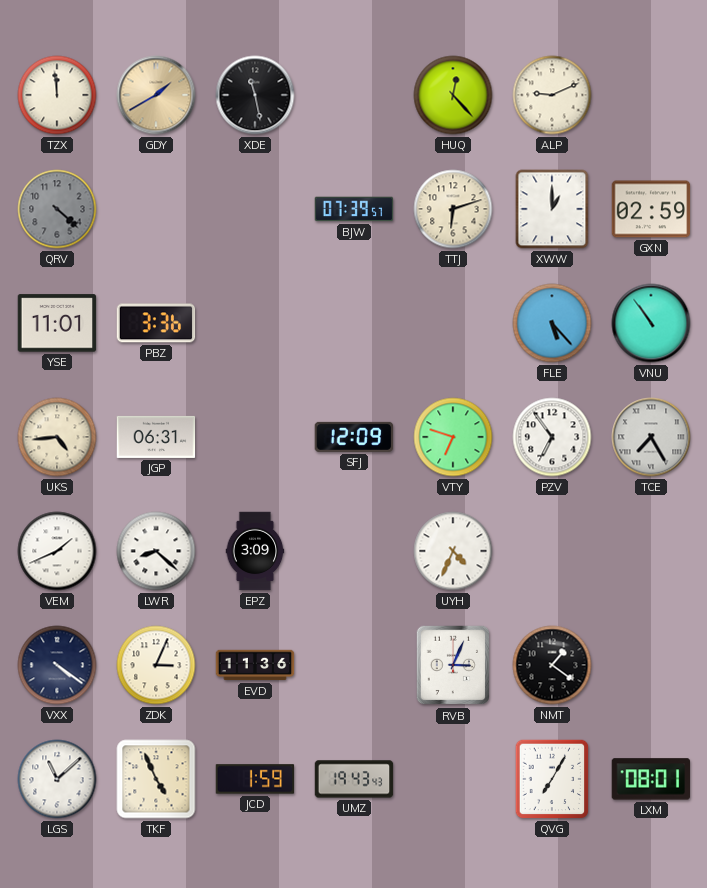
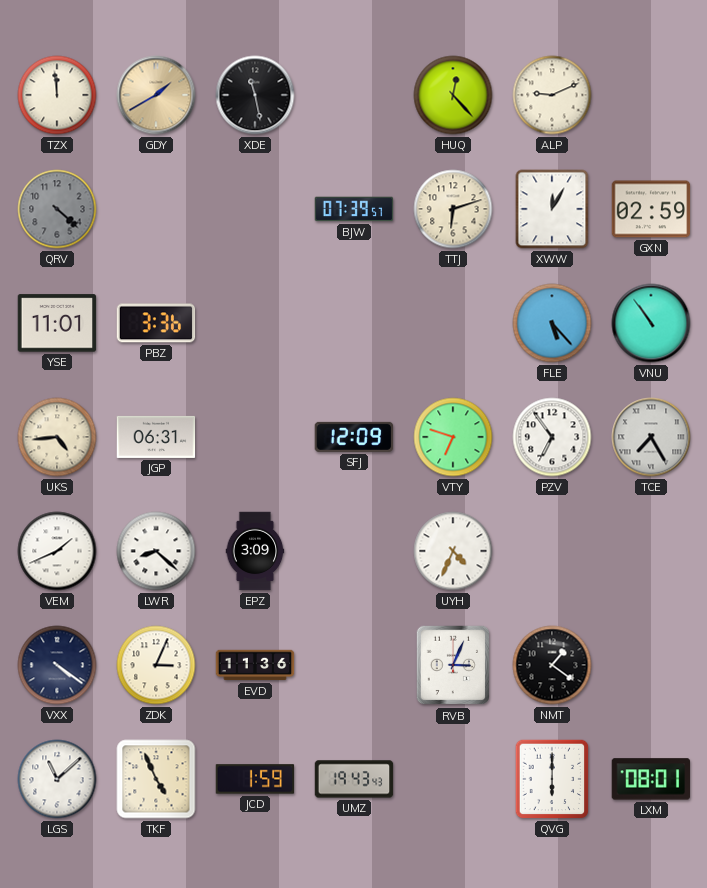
XWW: 1:00 -> 12:05
QVG: 7:05 -> 6:00
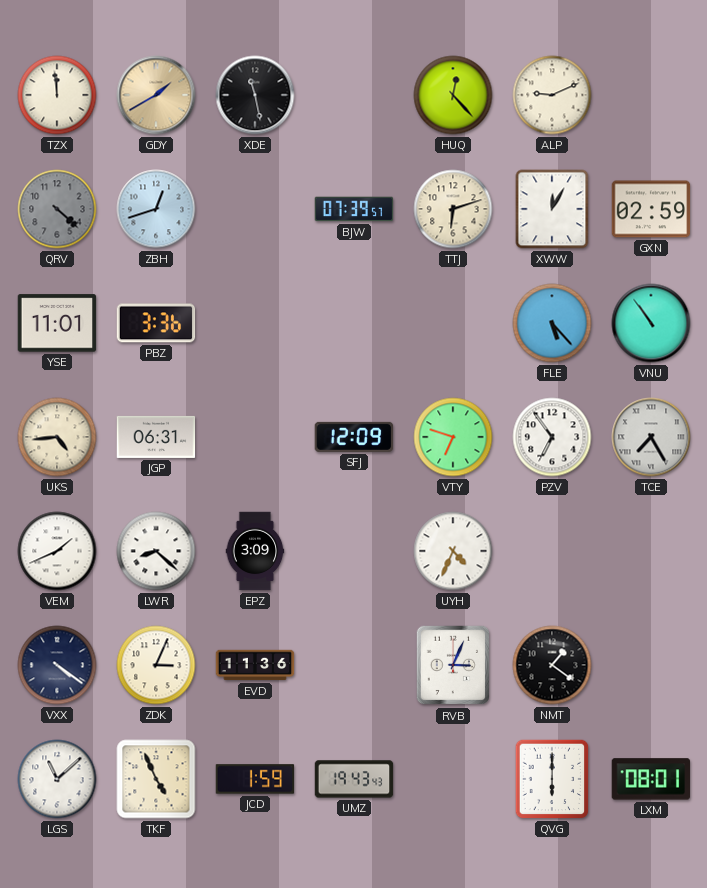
ZBH: none -> 12:42
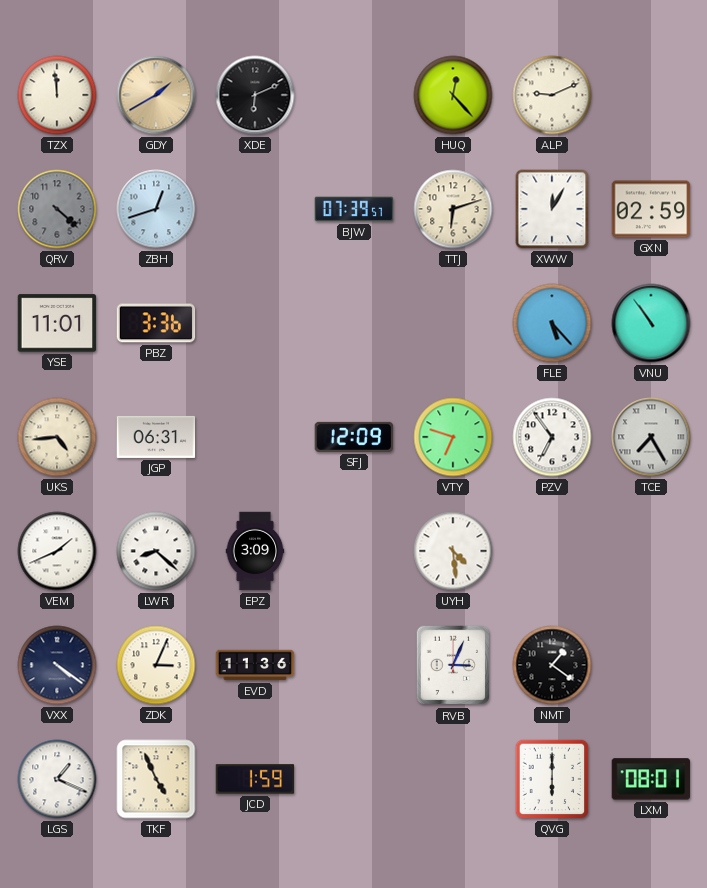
XDE: 11:28 -> 6:11
UYH: 4:34 -> 4:29
LGS: 11:08 -> 1:19
UMZ: 19:43 -> none
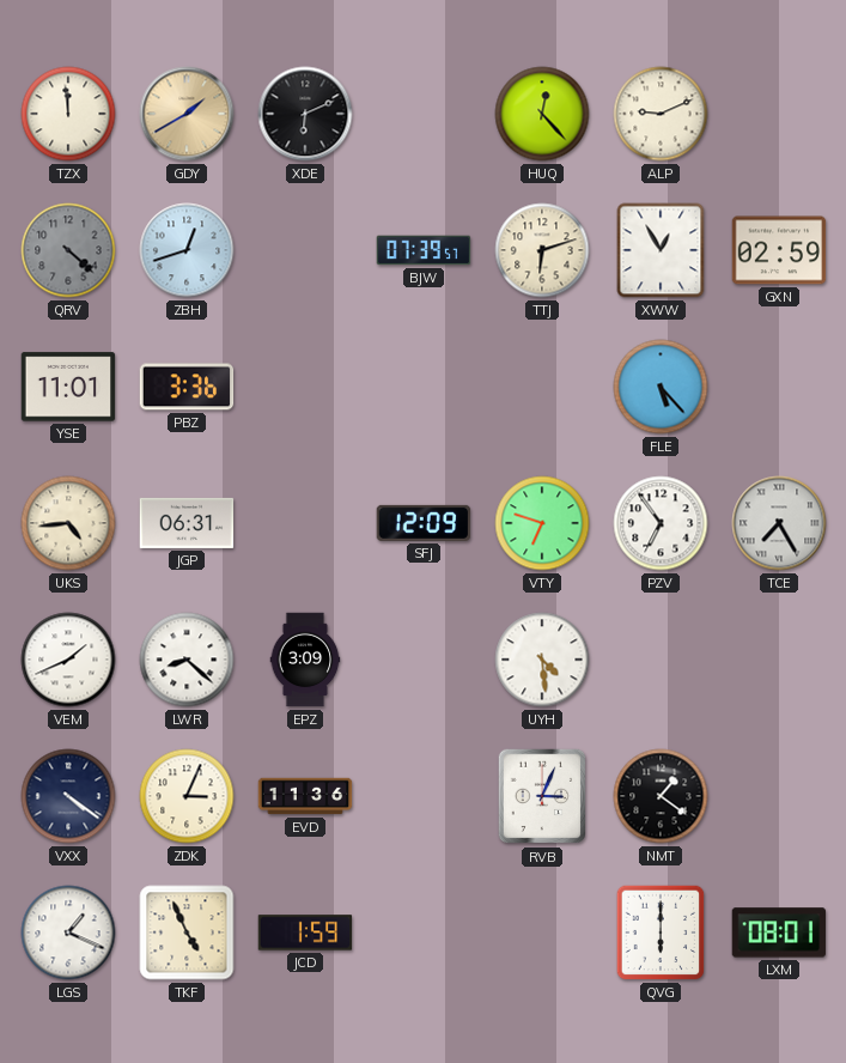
XWW: 12:05 -> 12:55
VNU: 10:54 -> none
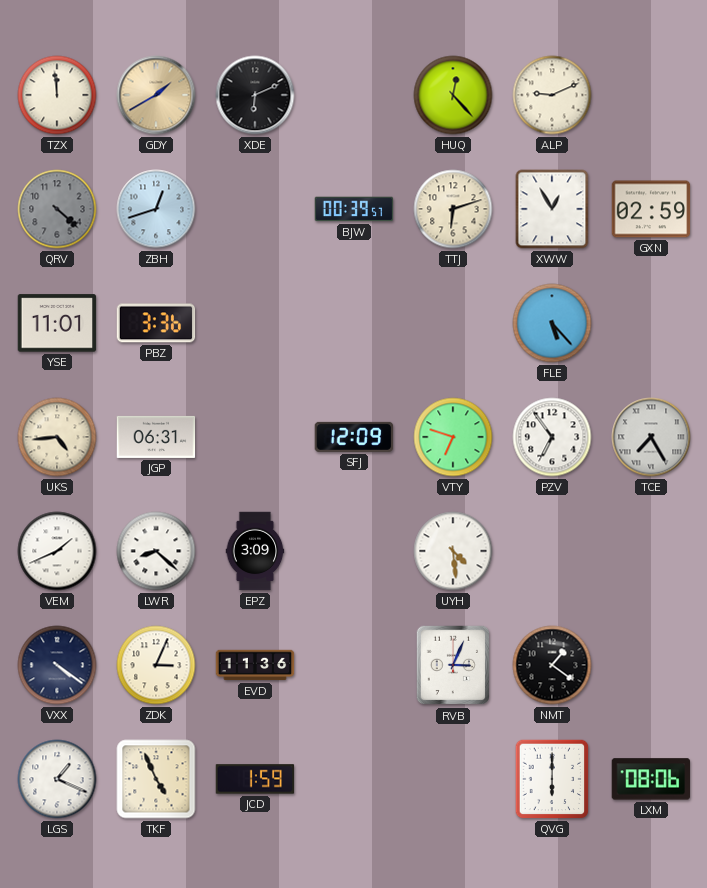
BJW: 07:39 -> 00:39
LXM: 08:01 -> 08:06
